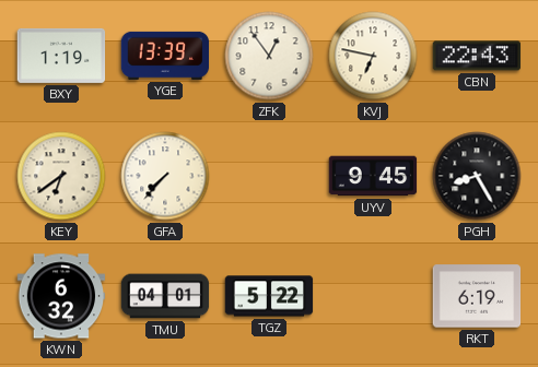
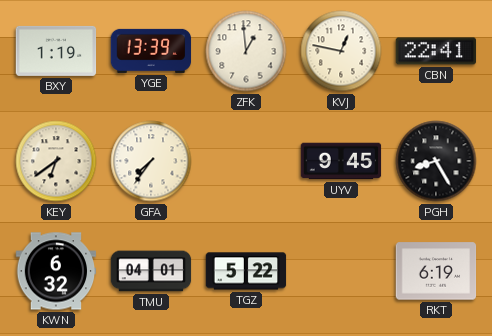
ZFK: 12:54 -> 12:59
KVJ: 6:47 -> 12:47
CBN: 22:43 -> 22:41
GFA: 7:37 -> 7:36
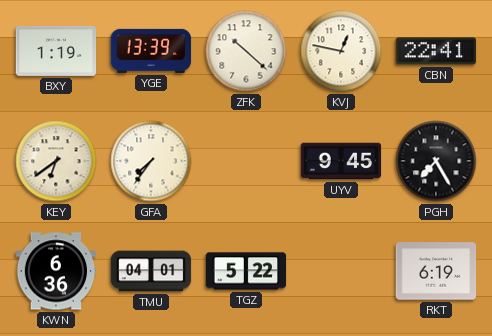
ZFK: 12:59 -> 10:22
PGH: 8:25 -> 7:25
KWN: 6:32 -> 6:36
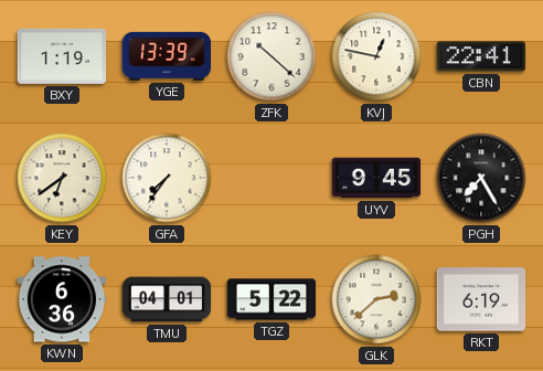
GLK: none -> 2:38
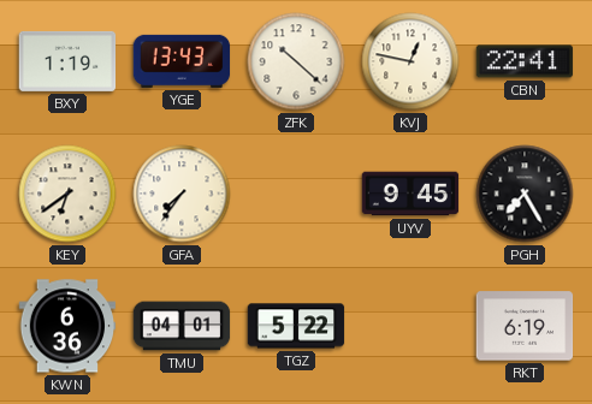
YGE: 13:39 -> 13:43
GLK: 2:38 -> none
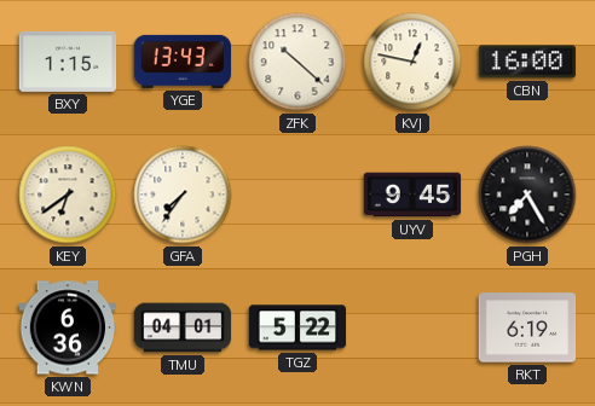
BXY: 1:19 -> 1:15
CBN: 22:41 -> 16:00
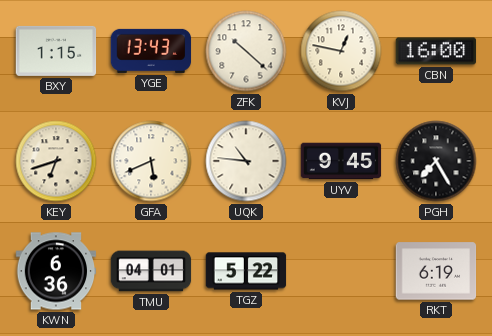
KEY: 6:39 -> 6:42
GFA: 7:36 -> 5:41
UQK: none -> 10:46
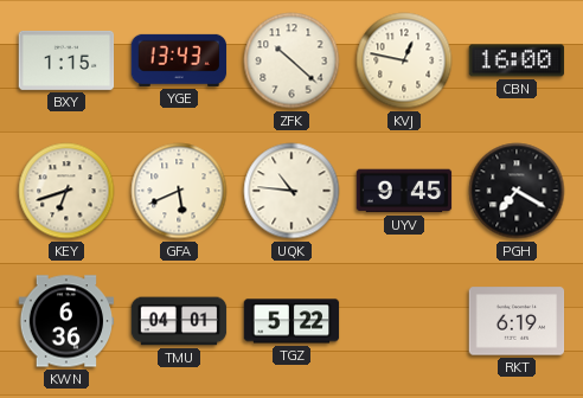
PGH: 7:25 -> 7:20
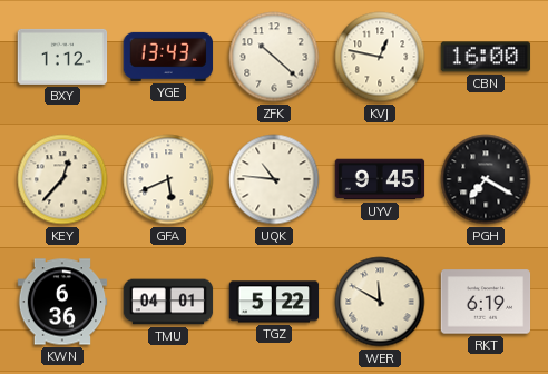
BXY: 1:15 -> 1:12
KEY: 6:42 -> 12:37
WER: none -> 11:50
